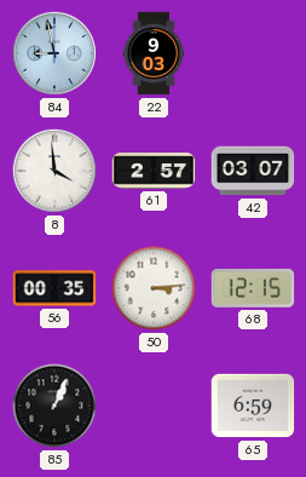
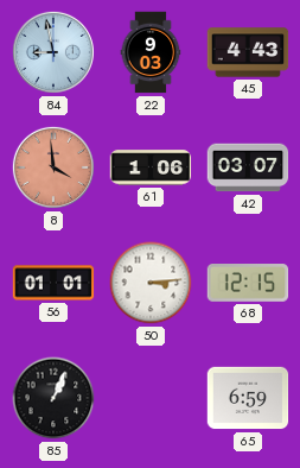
45: none -> 4:43
8 dial: white -> salmon
61: 2:57 -> 1:06
56: 00:35 -> 01:01
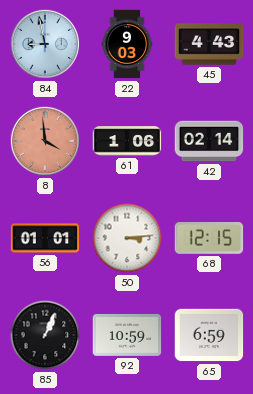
42: 03:07 -> 02:14
92: none -> 10:59
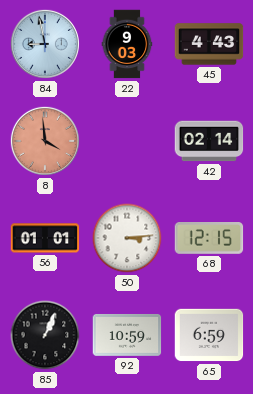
61: 1:06 -> none
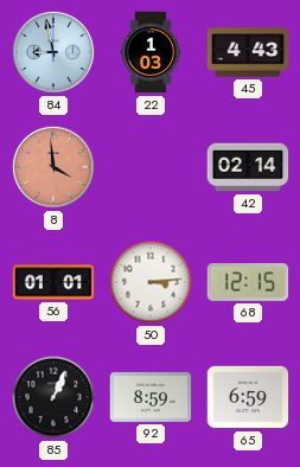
22: 9:03 -> 1:03
92: 10:59 -> 8:59
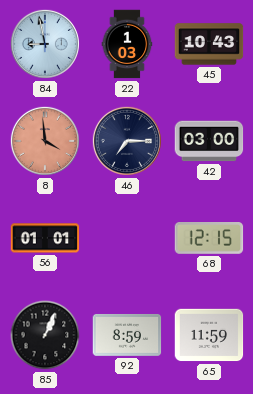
45: 4:43 -> 10:43
46: none -> 7:15
42: 02:14 -> 03:00
50: 3:14 -> none
65: 6:59 -> 11:59
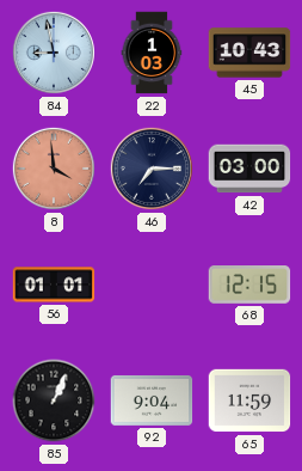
92: 8:59 -> 9:04
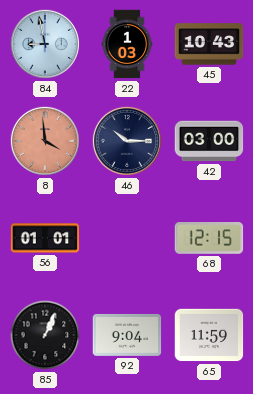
46: 7:15 -> 10:15
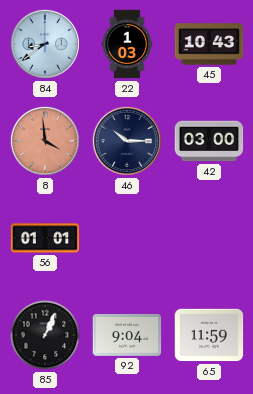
84: 8:58 -> 8:39
68: 12:15 -> none
